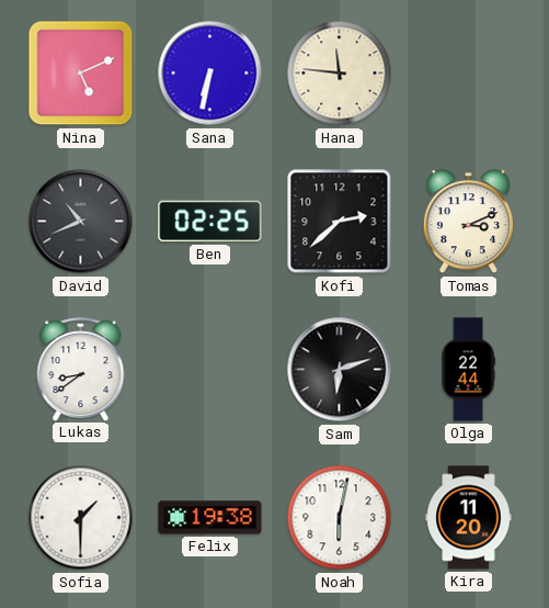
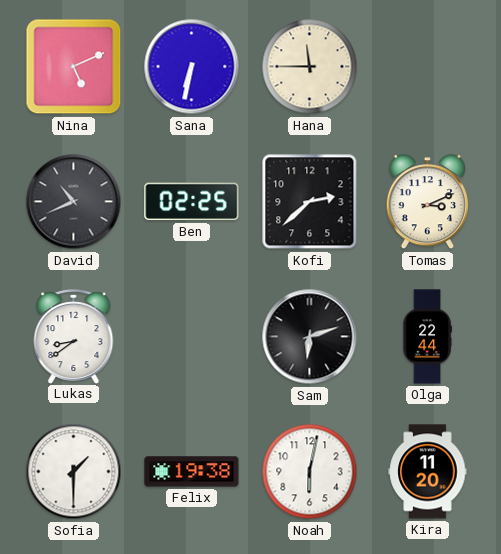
Hana: 11:46 -> 11:45
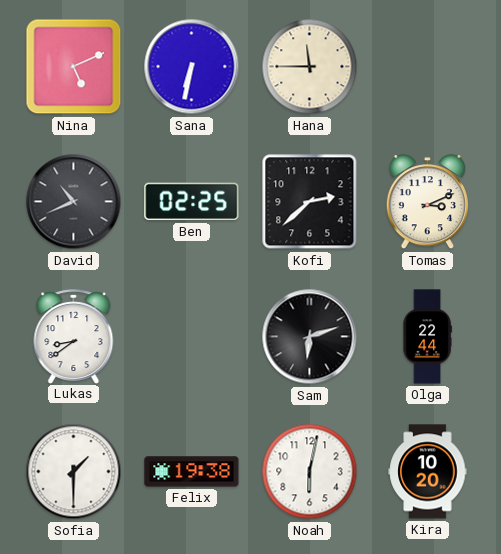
Kira: 11:20 -> 10:20
